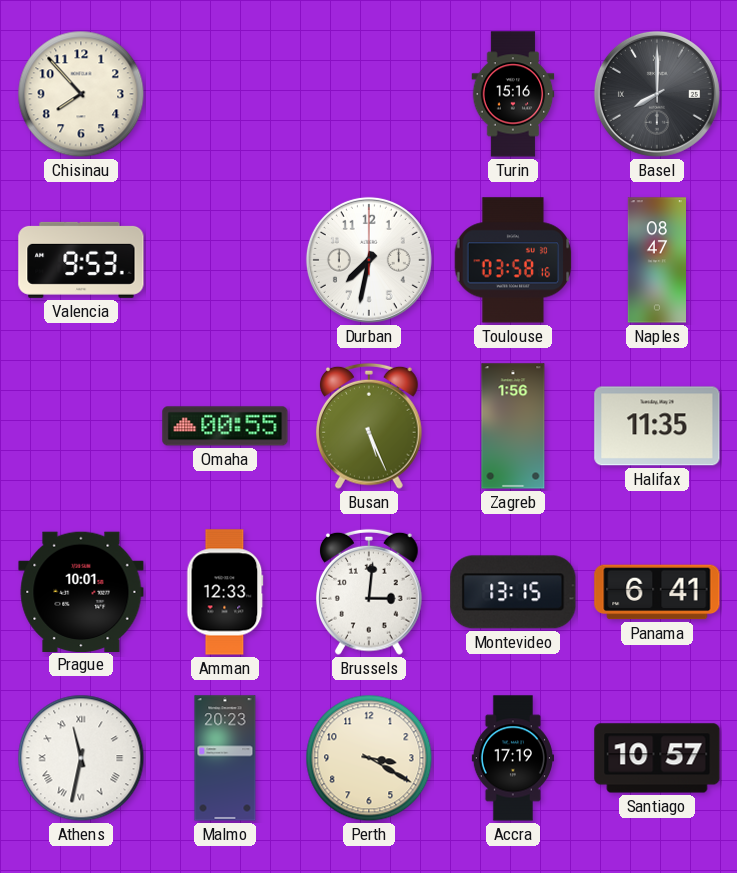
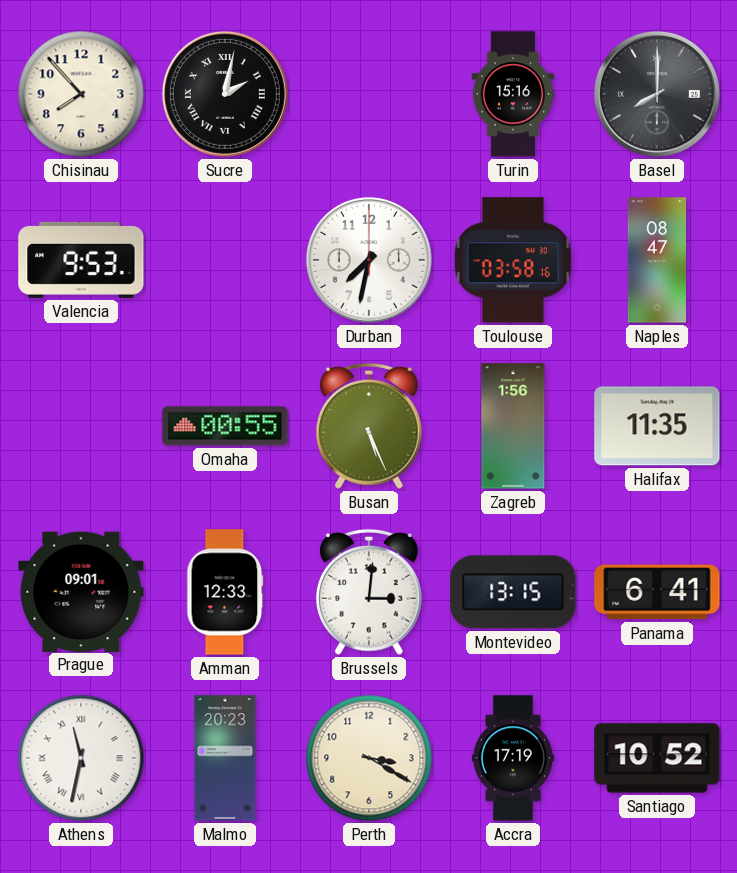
Sucre: none -> 2:02
Prague: 10:01 -> 09:01
Santiago: 10:57 -> 10:52
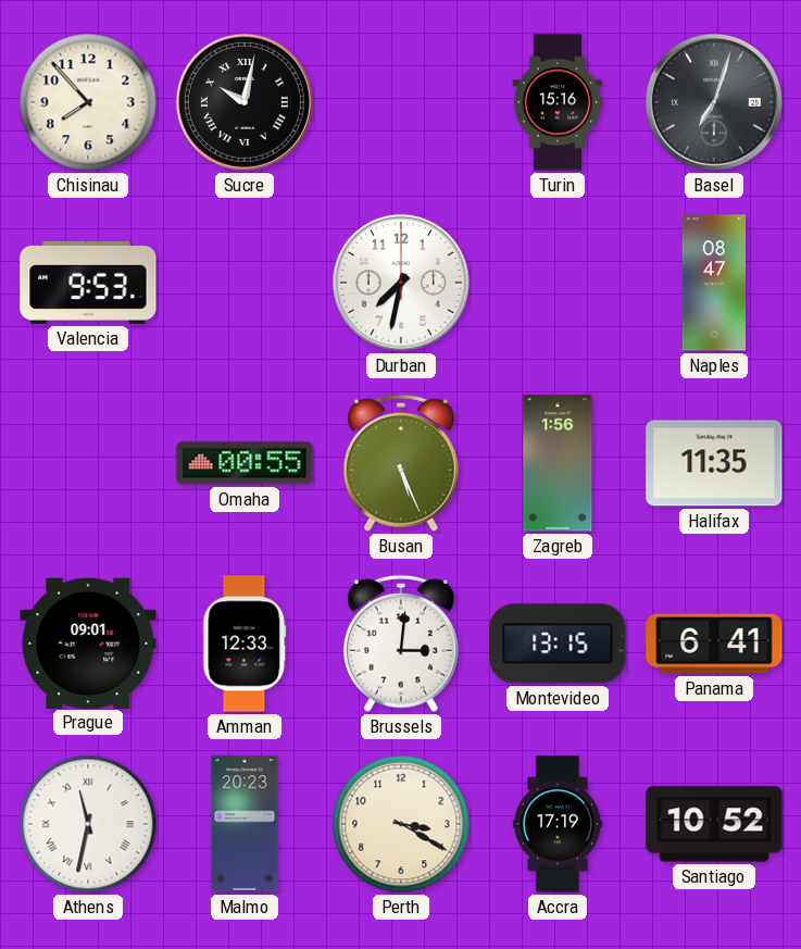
Sucre: 2:02 -> 10:02
Basel: 8:00 -> 7:03
Toulouse: 03:58 -> none
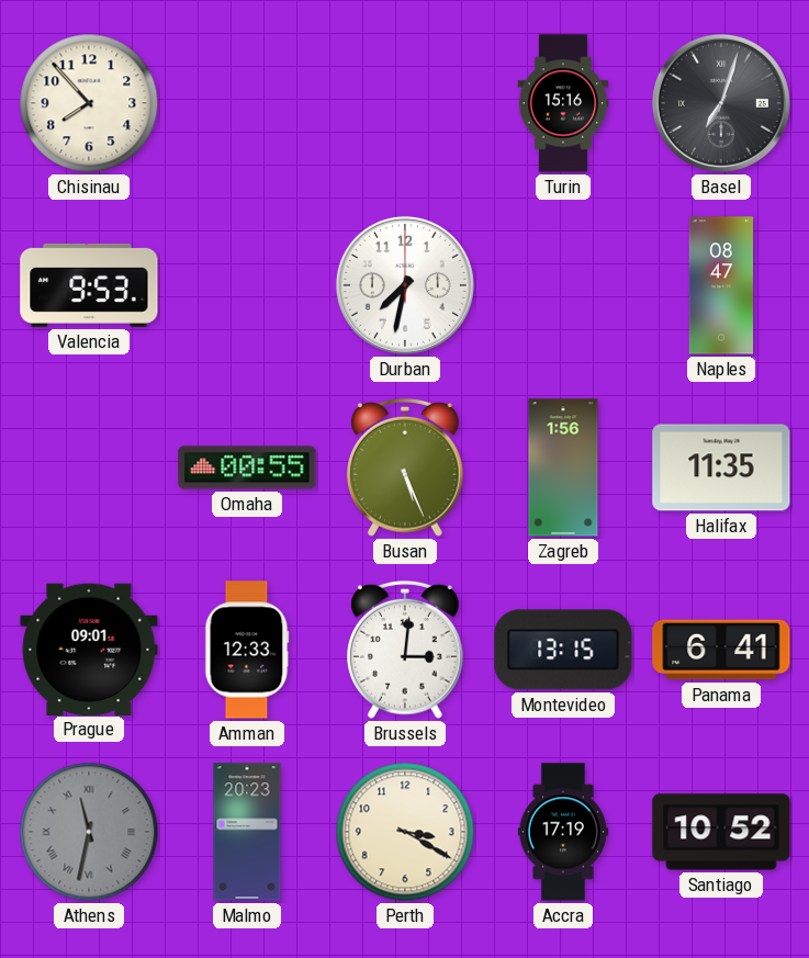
Sucre: 10:02 -> none
Athens dial: white -> grey
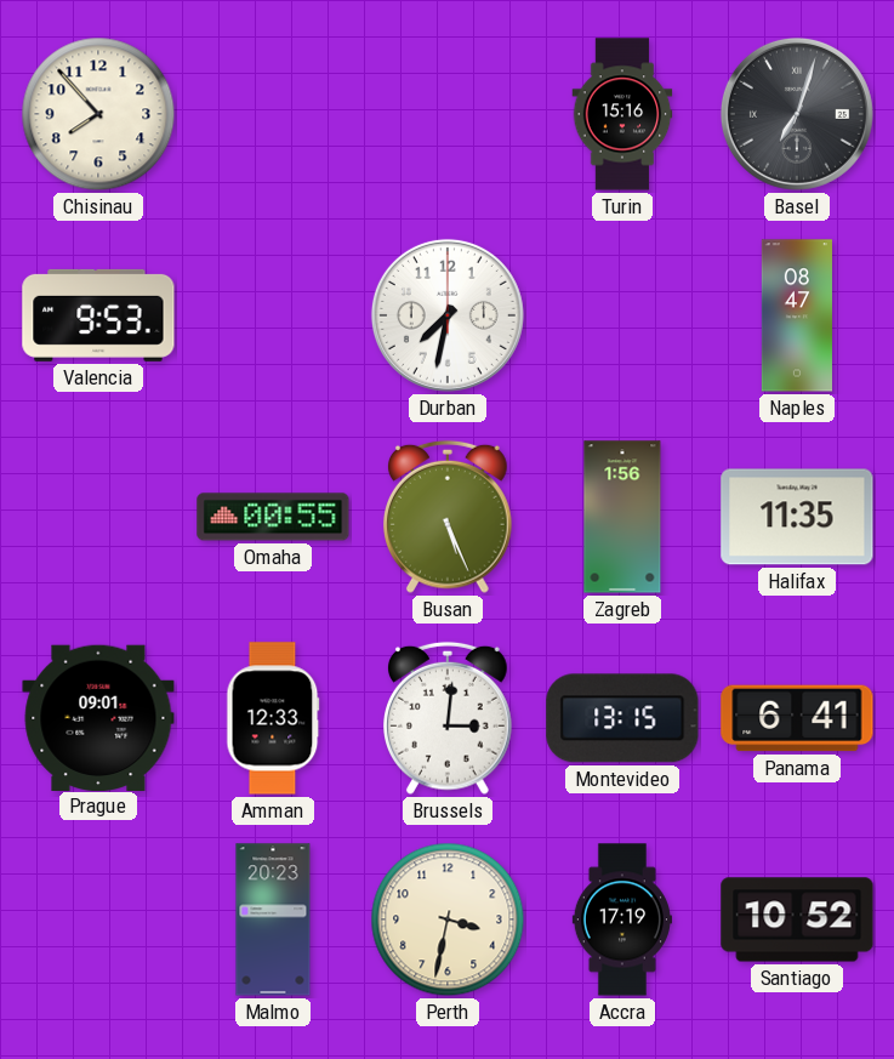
Athens: 11:32 -> none
Perth: 3:20 -> 3:32
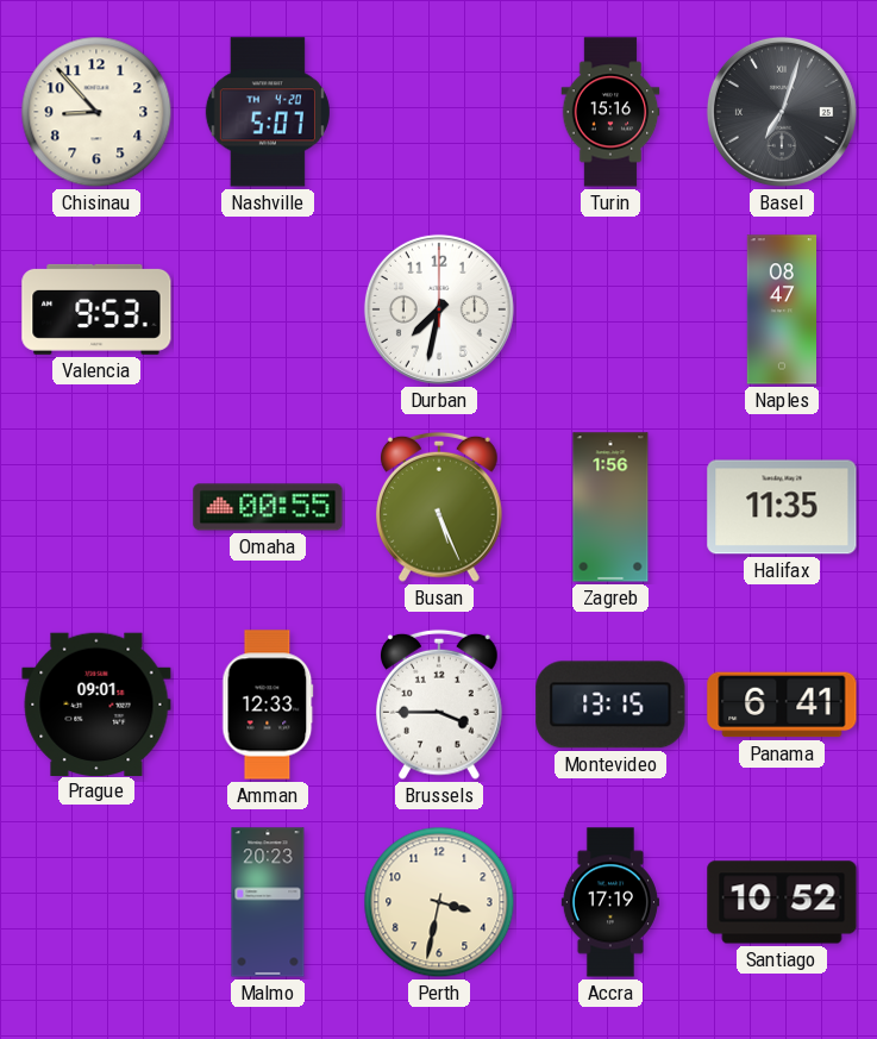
Chisinau: 7:53 -> 8:53
Nashville: none -> 5:07
Brussels: 3:01 -> 3:45
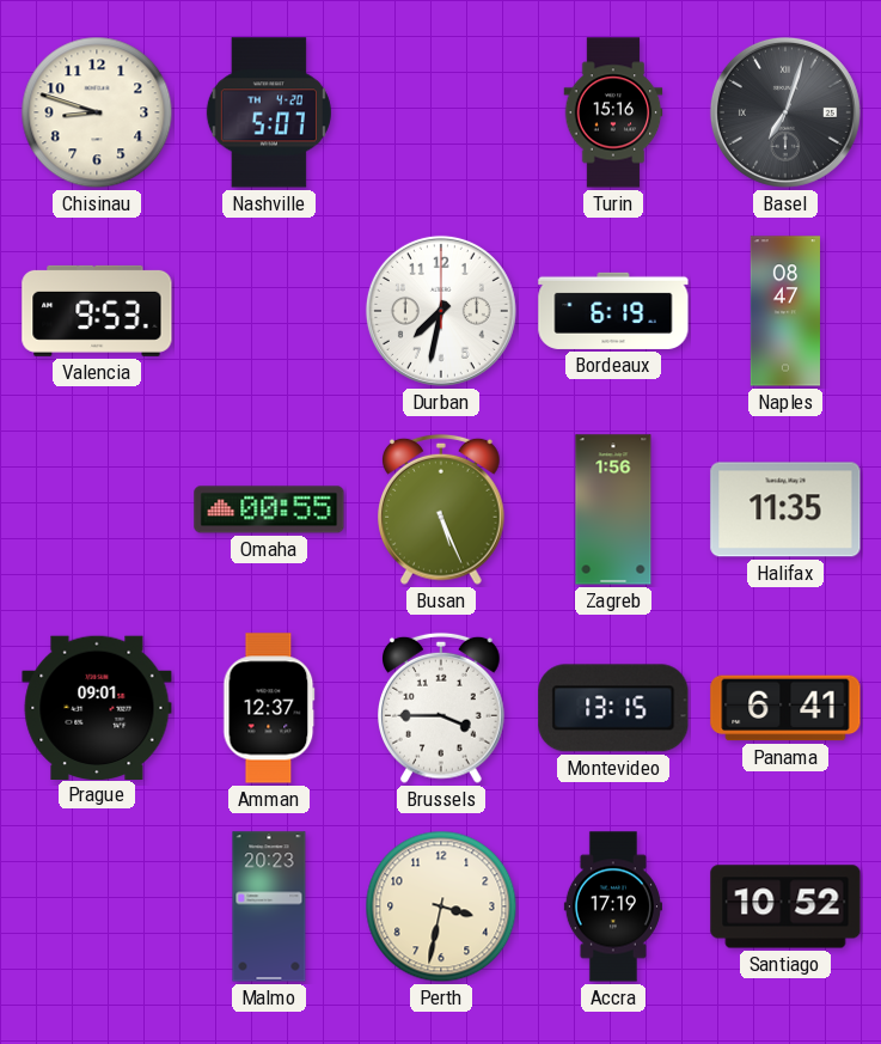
Chisinau: 8:53 -> 8:48
Bordeaux: none -> 6:19
Amman: 12:33 -> 12:37
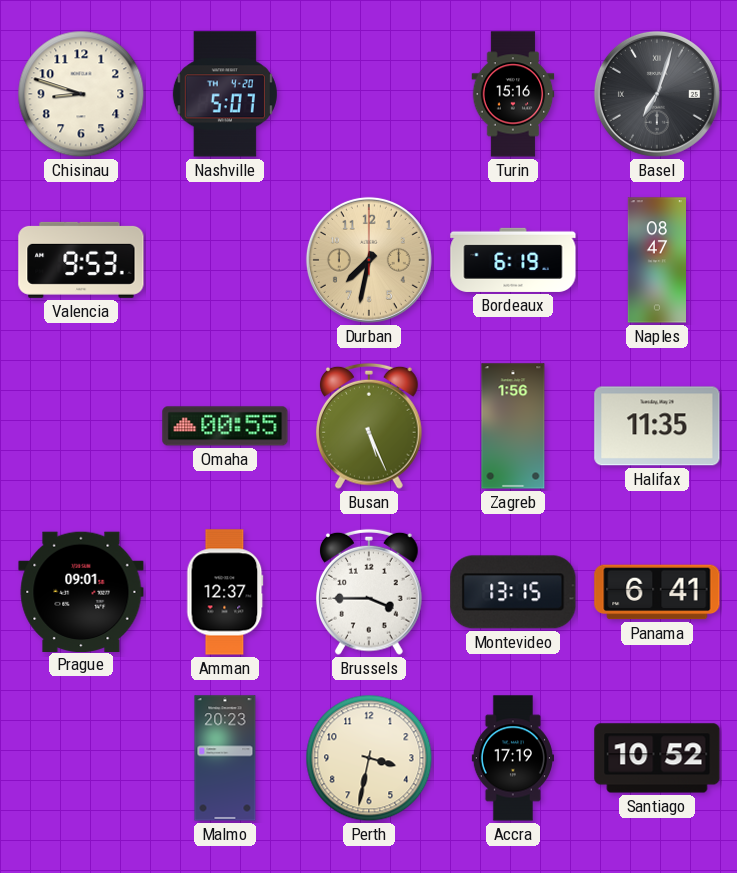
Durban dial: white -> champagne
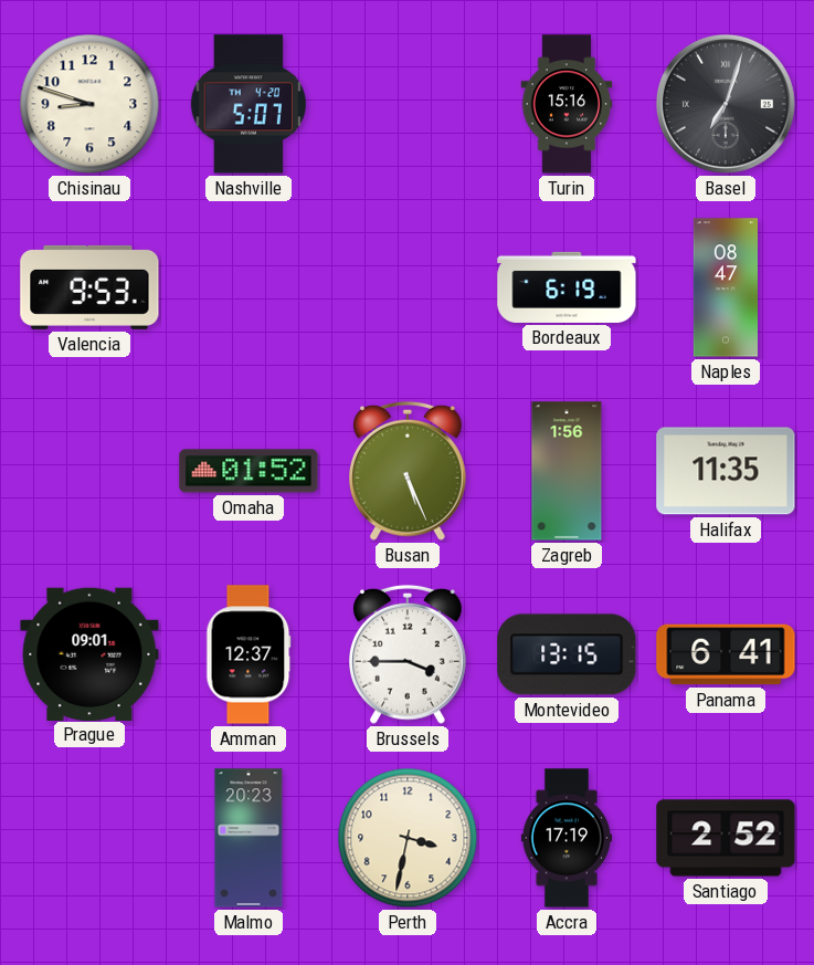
Durban: 7:32 -> none
Omaha: 00:55 -> 01:52
Santiago: 10:52 -> 2:52
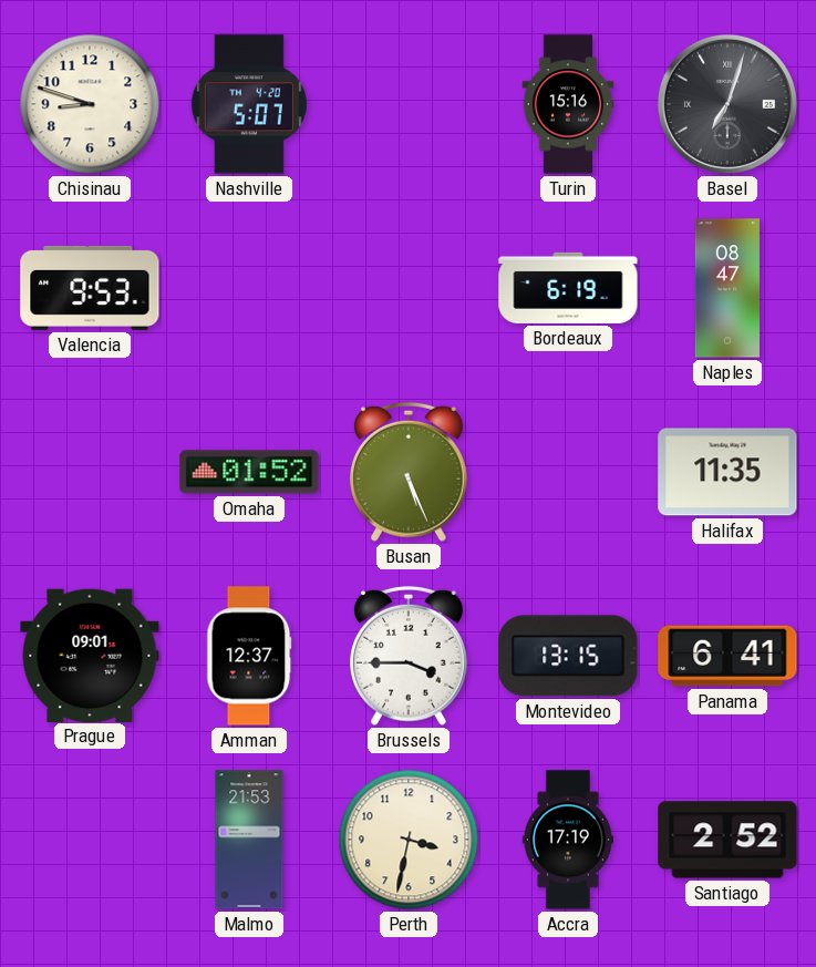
Zagreb: 1:56 -> none
Malmo: 20:23 -> 21:53
